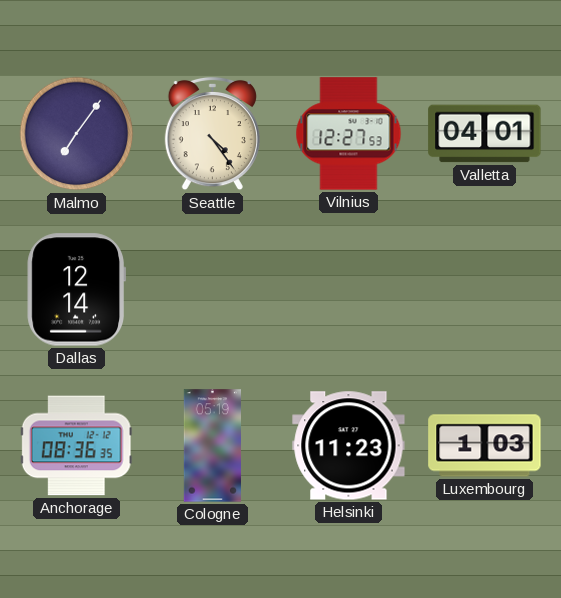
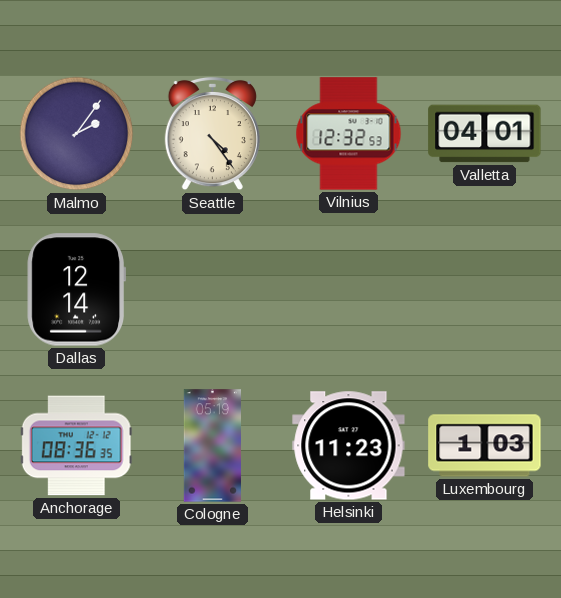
Malmo: 7:06 -> 2:06
Vilnius: 12:27 -> 12:32
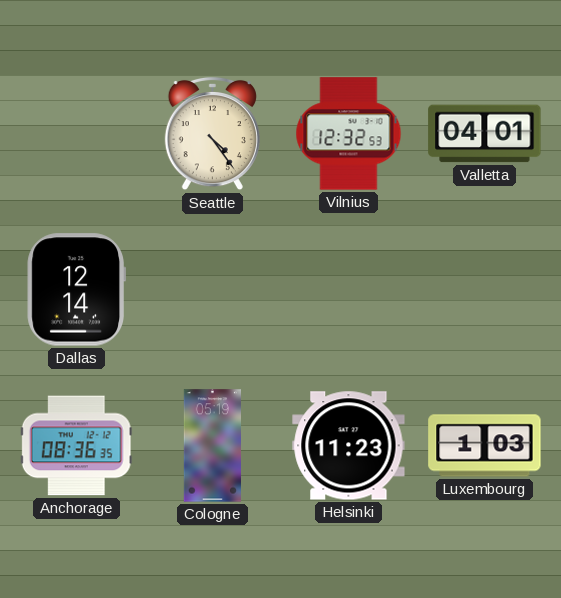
Malmo: 2:06 -> none
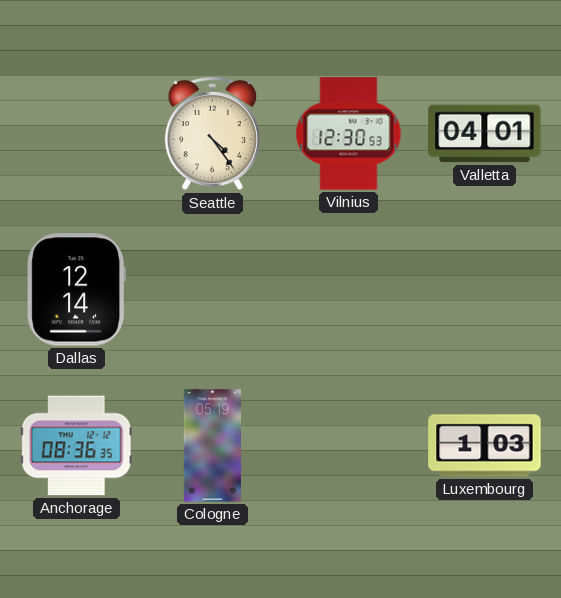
Vilnius: 12:32 -> 12:30
Helsinki: 11:23 -> none
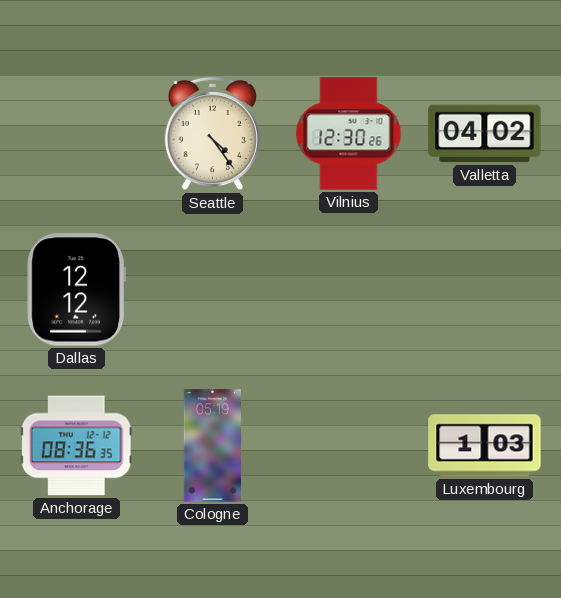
Vilnius: 12:30:53 -> 12:30:26
Valletta: 04:01 -> 04:02
Dallas: 12:14 -> 12:12
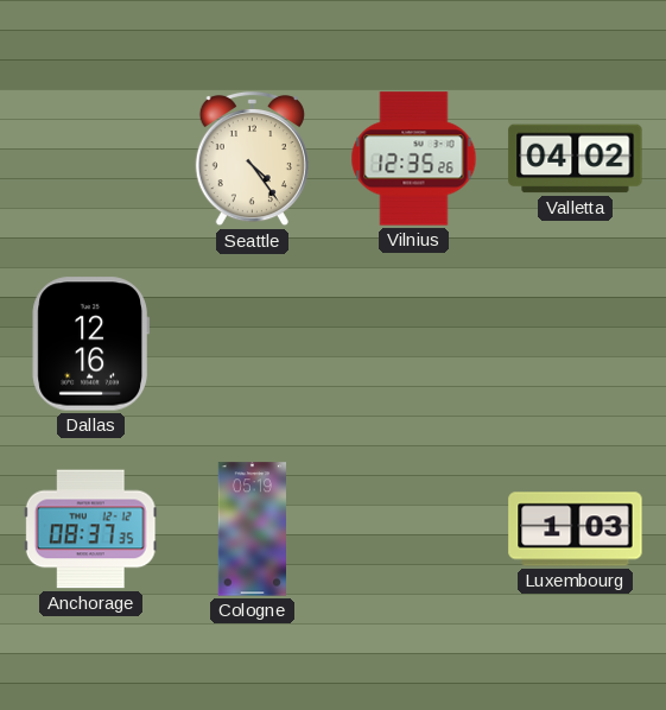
Vilnius: 12:30 -> 12:35
Dallas: 12:12 -> 12:16
Anchorage: 08:36 -> 08:37
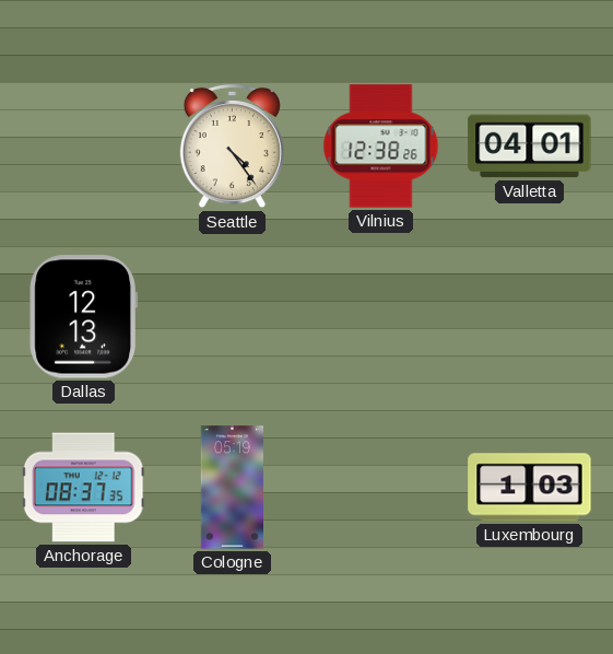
Vilnius: 12:35 -> 12:38
Valletta: 04:02 -> 04:01
Dallas: 12:16 -> 12:13
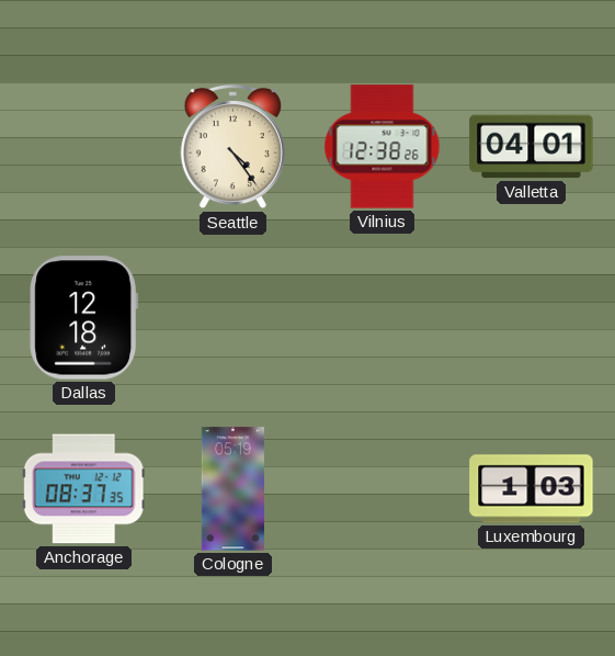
Dallas: 12:13 -> 12:18
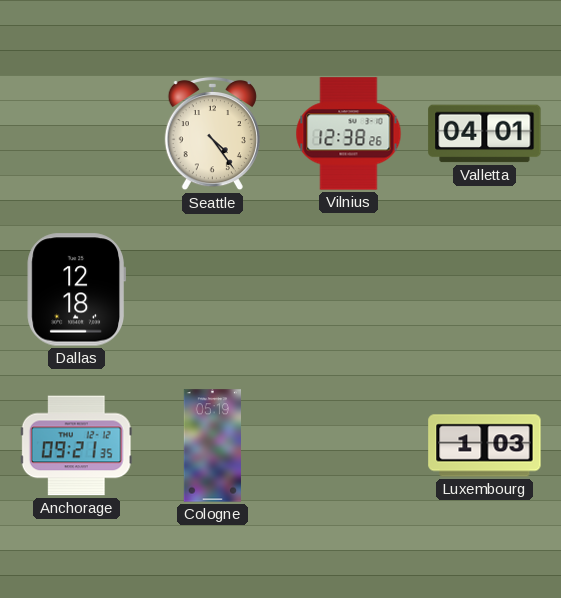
Anchorage: 08:37 -> 09:21
